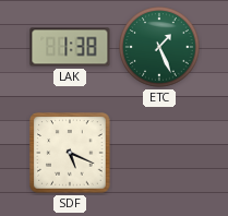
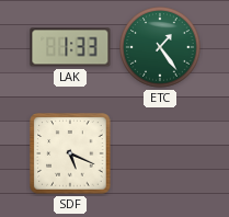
LAK: 1:38 -> 1:33
ETC: 1:26 -> 1:24
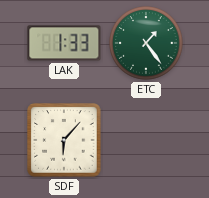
SDF: 5:19 -> 6:07
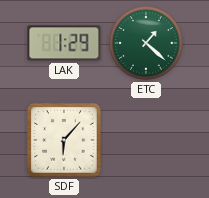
LAK: 1:33 -> 1:29
ETC: 1:24 -> 1:22
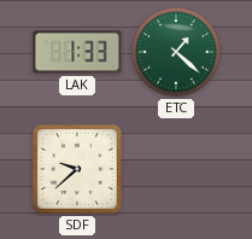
LAK: 1:29 -> 1:33
SDF: 6:07 -> 9:38
